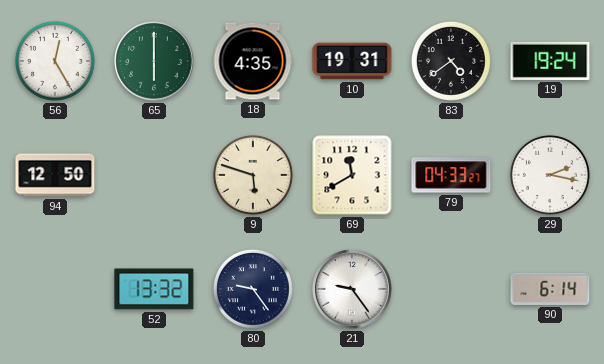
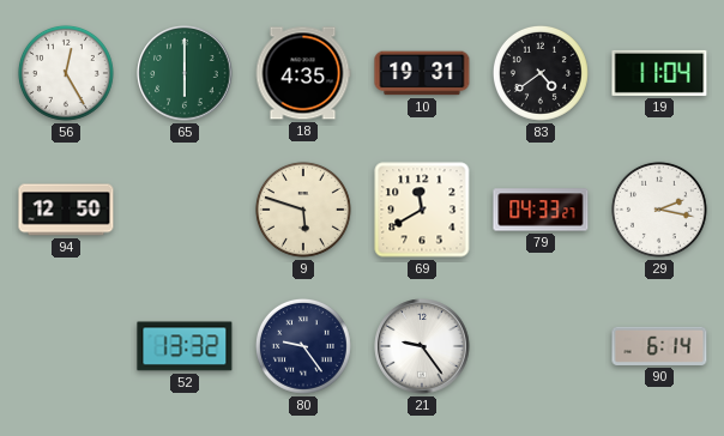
19: 19:24 -> 11:04
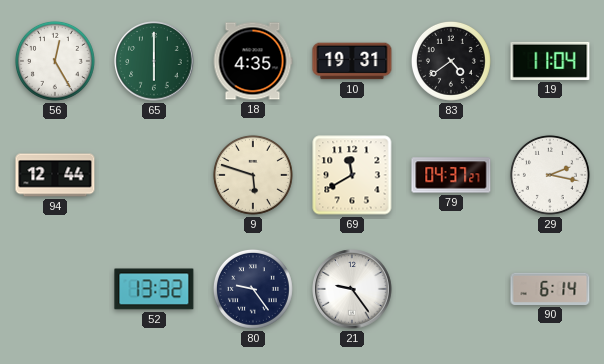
94: 12:50 -> 12:44
79: 04:33 -> 04:37
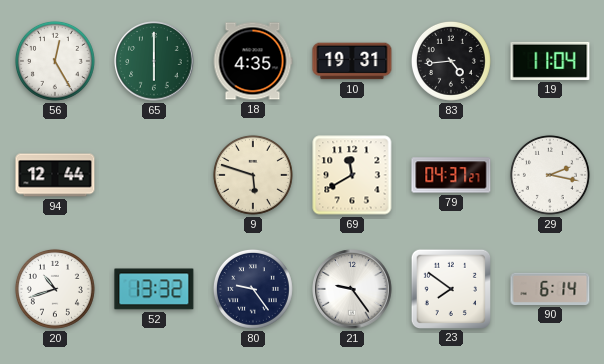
83: 4:39 -> 4:44
20: none -> 10:42
23: none -> 7:51
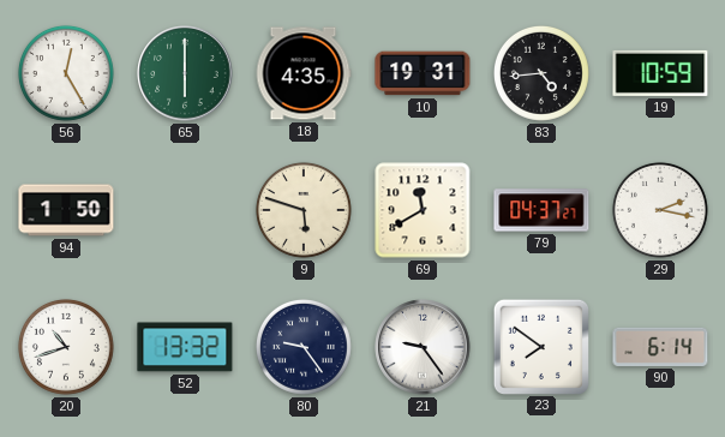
19: 11:04 -> 10:59
94: 12:44 -> 1:50
